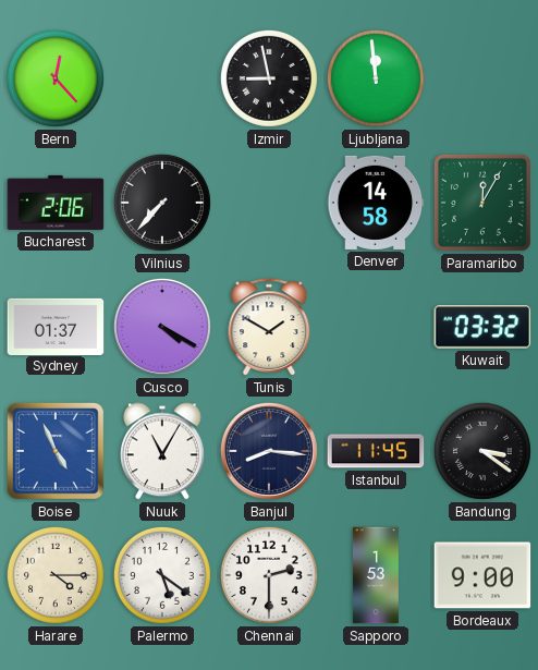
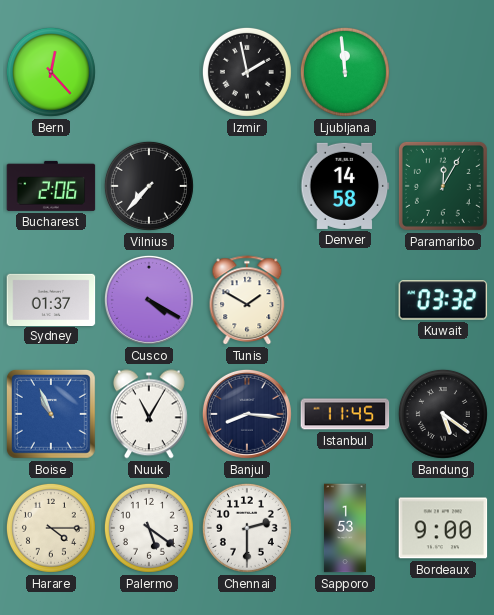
Izmir: 8:58 -> 1:58
Boise: 4:56 -> 10:56
Bandung: 3:21 -> 5:21
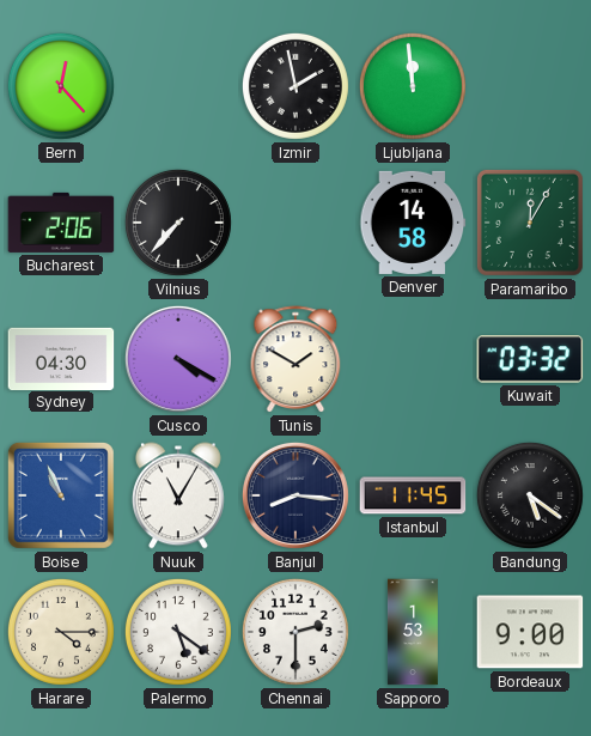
Sydney: 01:37 -> 04:30
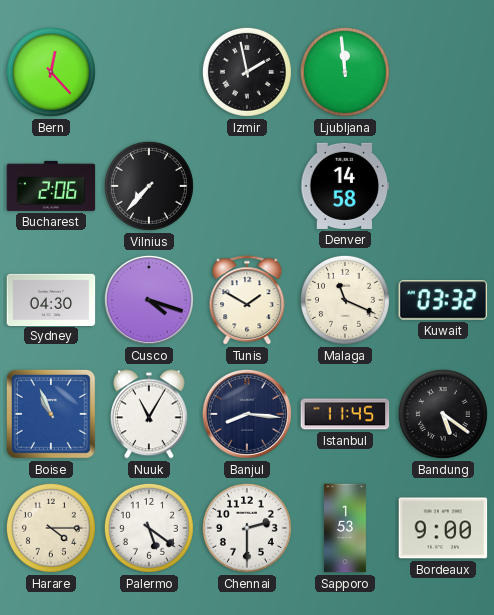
Paramaribo: 12:05 -> none
Cusco: 4:20 -> 4:18
Malaga: none -> 11:19
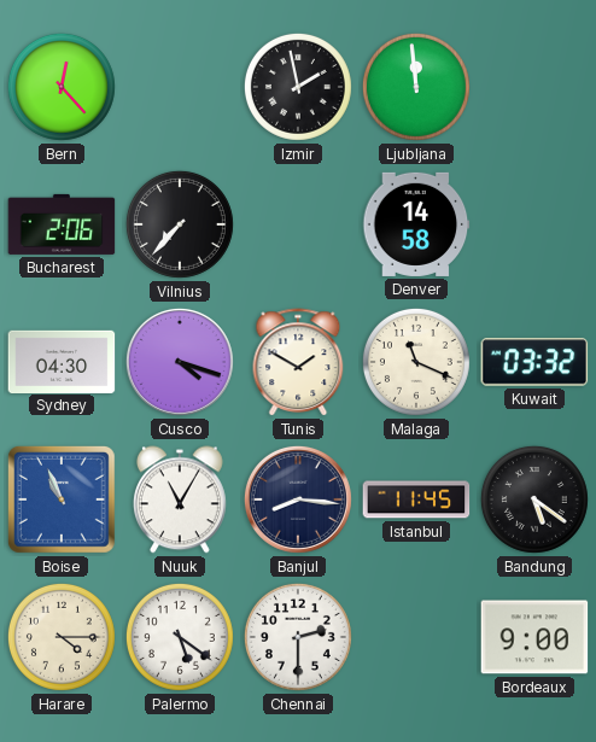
Sapporo: 1:53 -> none
